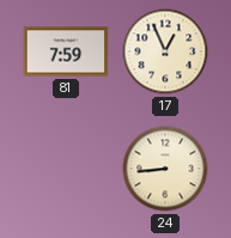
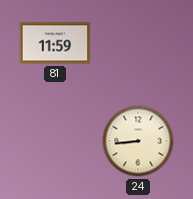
81: 7:59 -> 11:59
17: 12:56 -> none
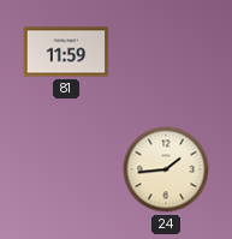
24: 8:44 -> 1:44
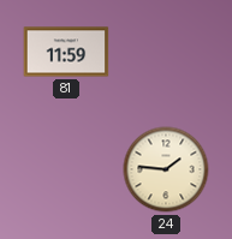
24: 1:44 -> 1:46
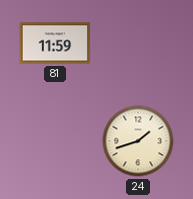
24: 1:46 -> 1:42
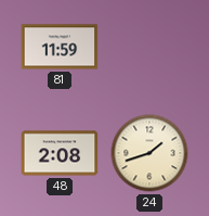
48: none -> 2:08
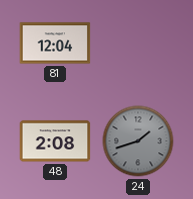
81: 11:59 -> 12:04
24 dial: cream -> grey
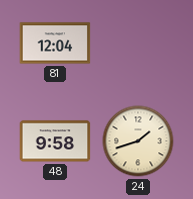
48: 2:08 -> 9:58
24 dial: grey -> cream
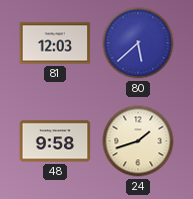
81: 12:04 -> 12:03
80: none -> 5:38
